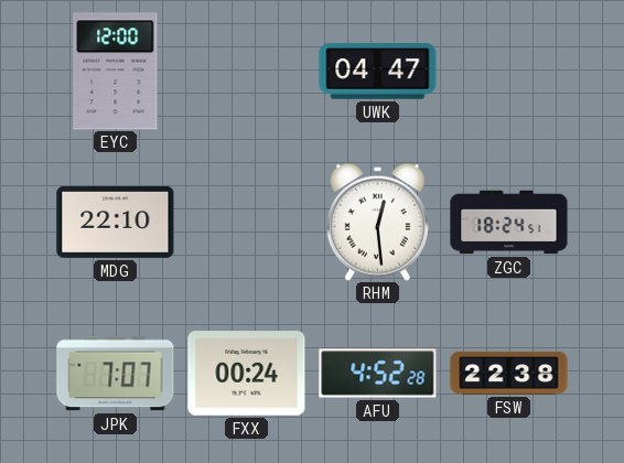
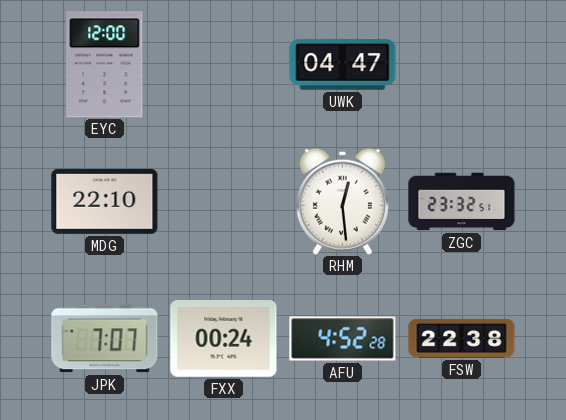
ZGC: 18:24 -> 23:32
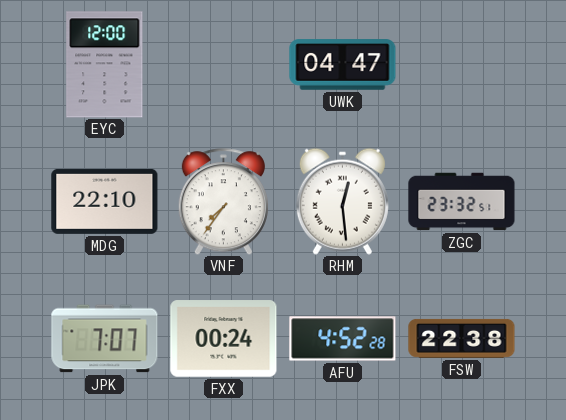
VNF: none -> 7:36
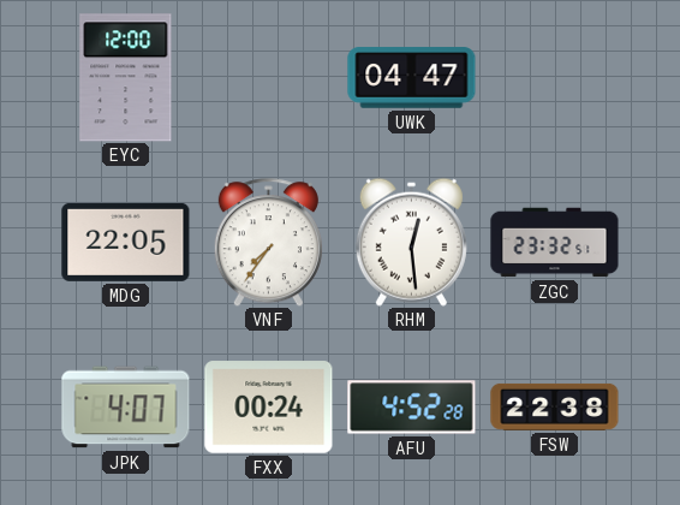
MDG: 22:10 -> 22:05
JPK: 7:07 -> 4:07
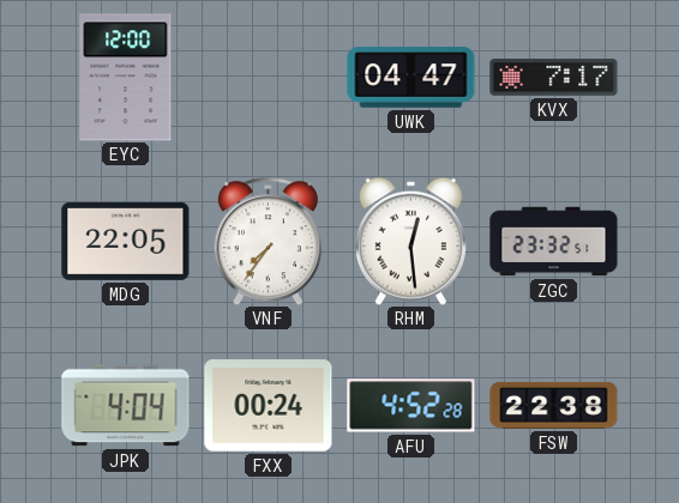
KVX: none -> 7:17
JPK: 4:07 -> 4:04
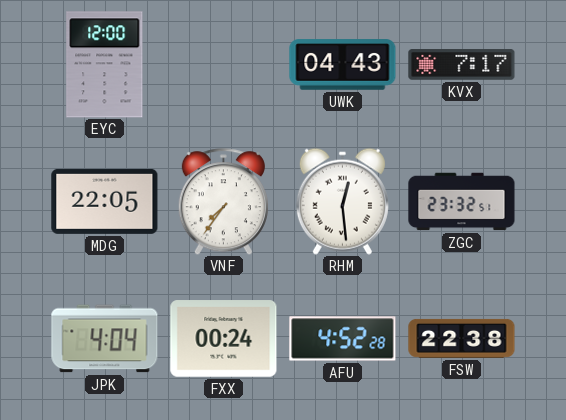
UWK: 04:47 -> 04:43
